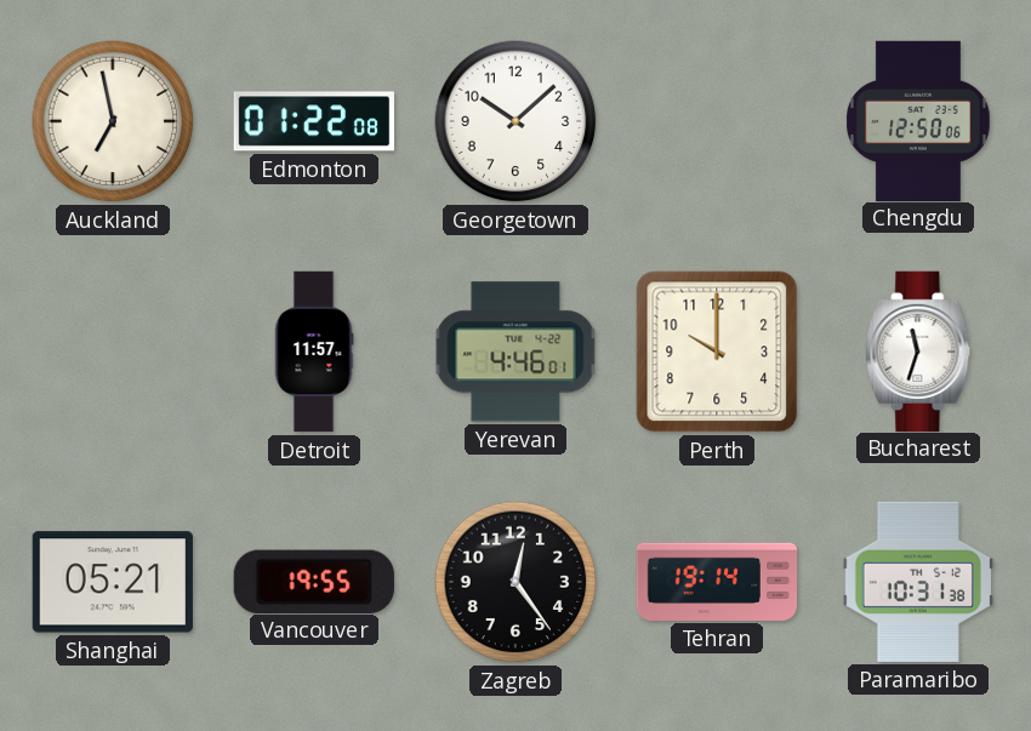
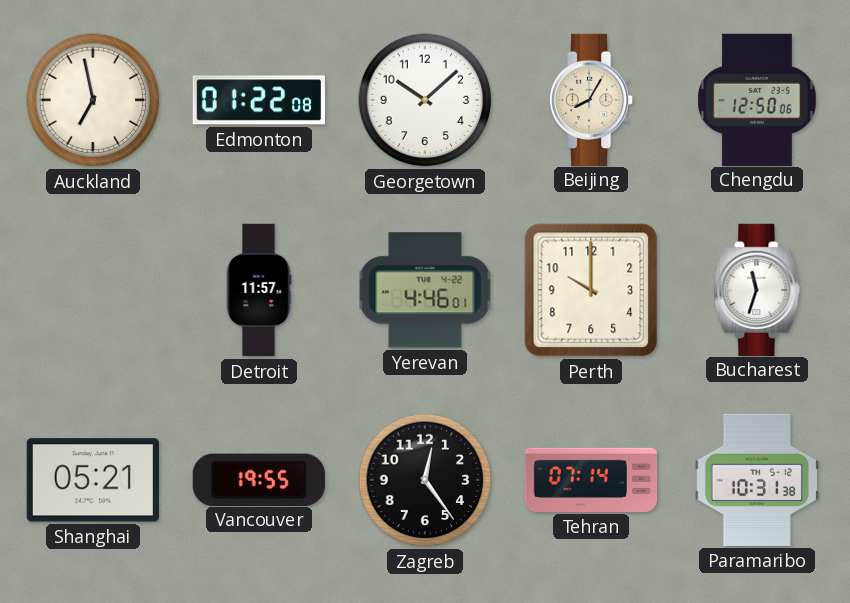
Beijing: none -> 8:05
Tehran: 19:14 -> 07:14
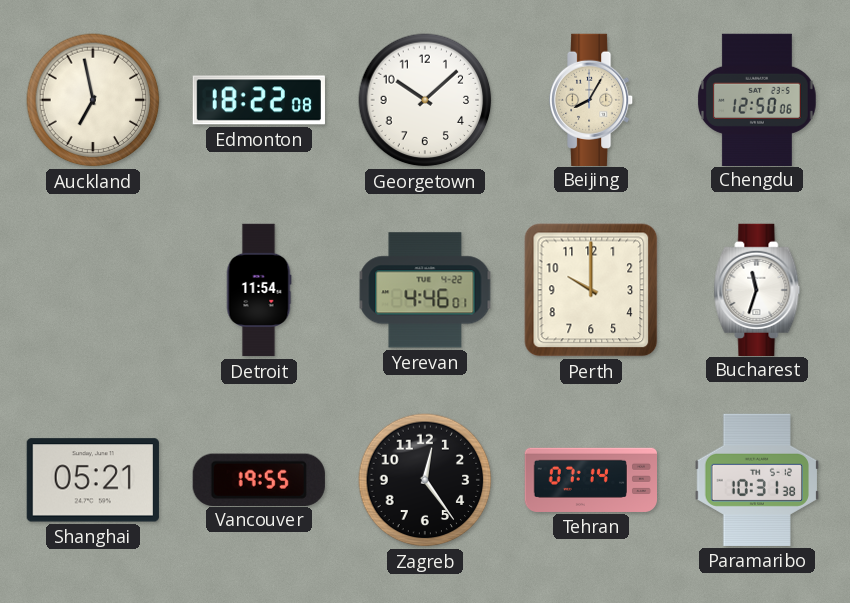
Edmonton: 01:22 -> 18:22
Detroit: 11:57 -> 11:54
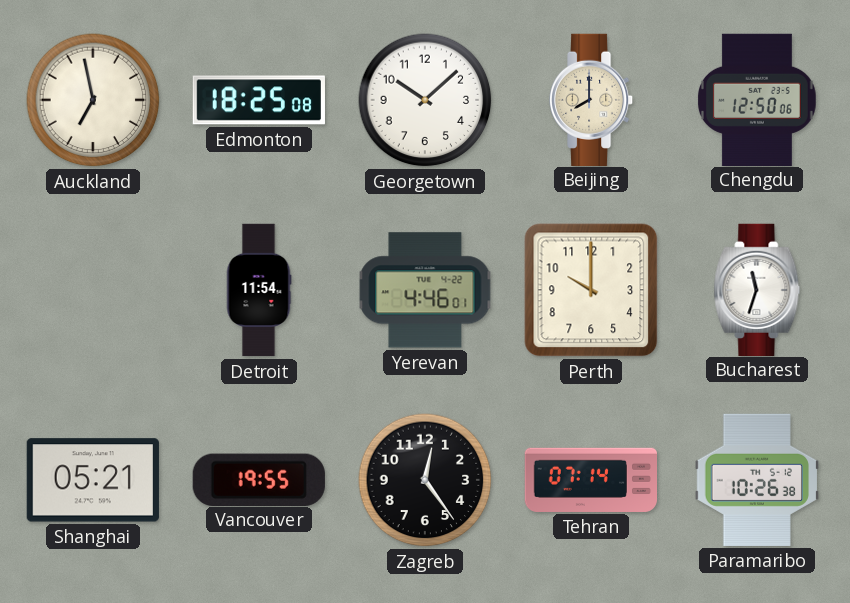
Edmonton: 18:22 -> 18:25
Beijing: 8:05 -> 8:00
Paramaribo: 10:31 -> 10:26
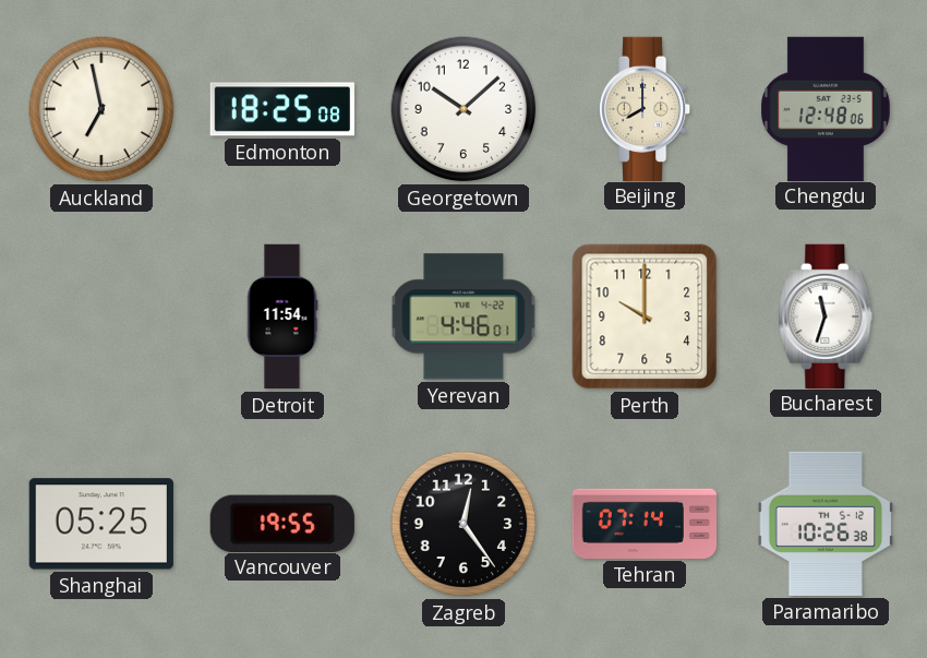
Chengdu: 12:50 -> 12:48
Shanghai: 05:21 -> 05:25
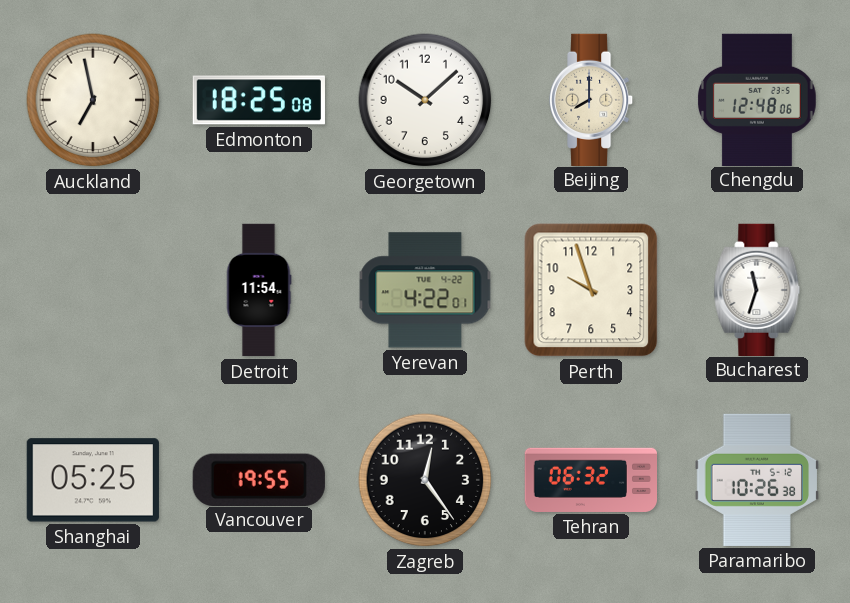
Yerevan: 4:46 -> 4:22
Perth: 10:00 -> 9:57
Tehran: 07:14 -> 06:32
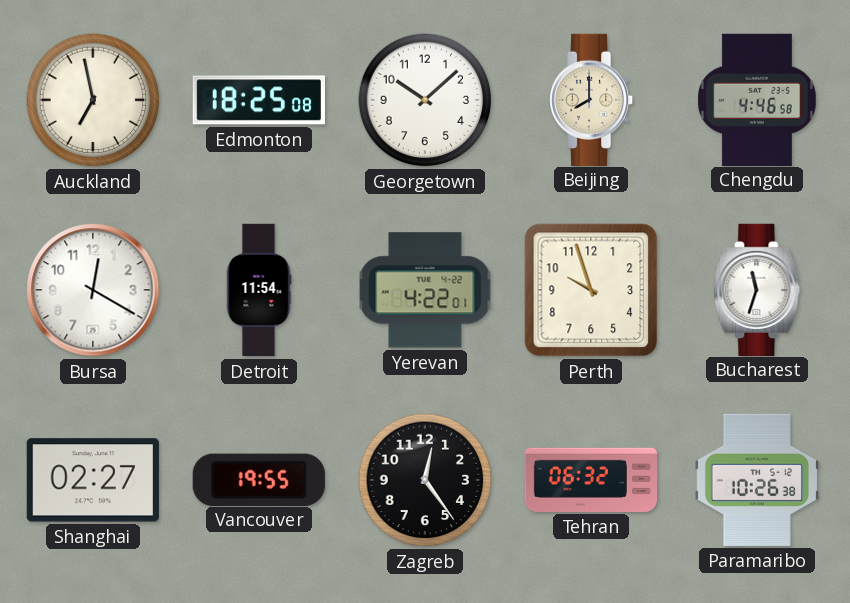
Chengdu: 12:48 -> 4:46
Bursa: none -> 12:20
Shanghai: 05:25 -> 02:27
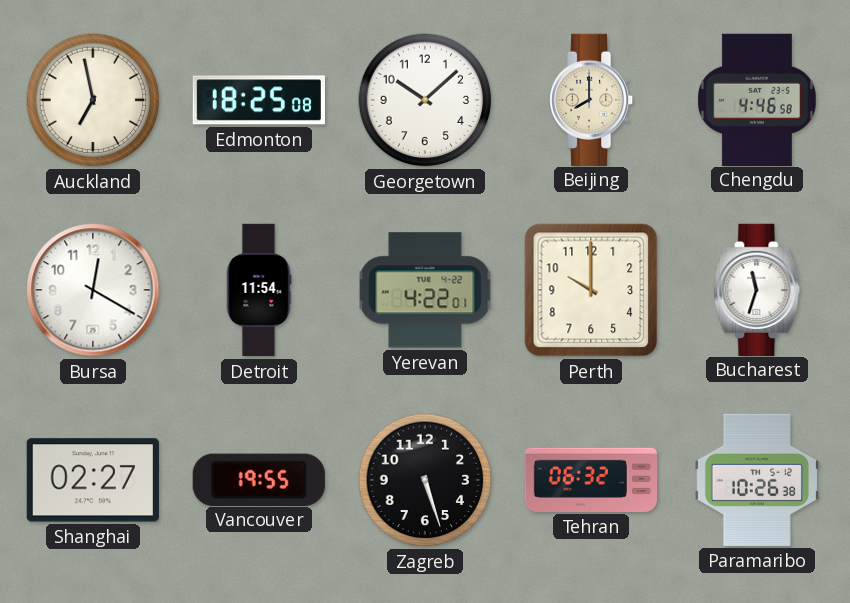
Perth: 9:57 -> 10:00
Zagreb: 12:24 -> 5:27
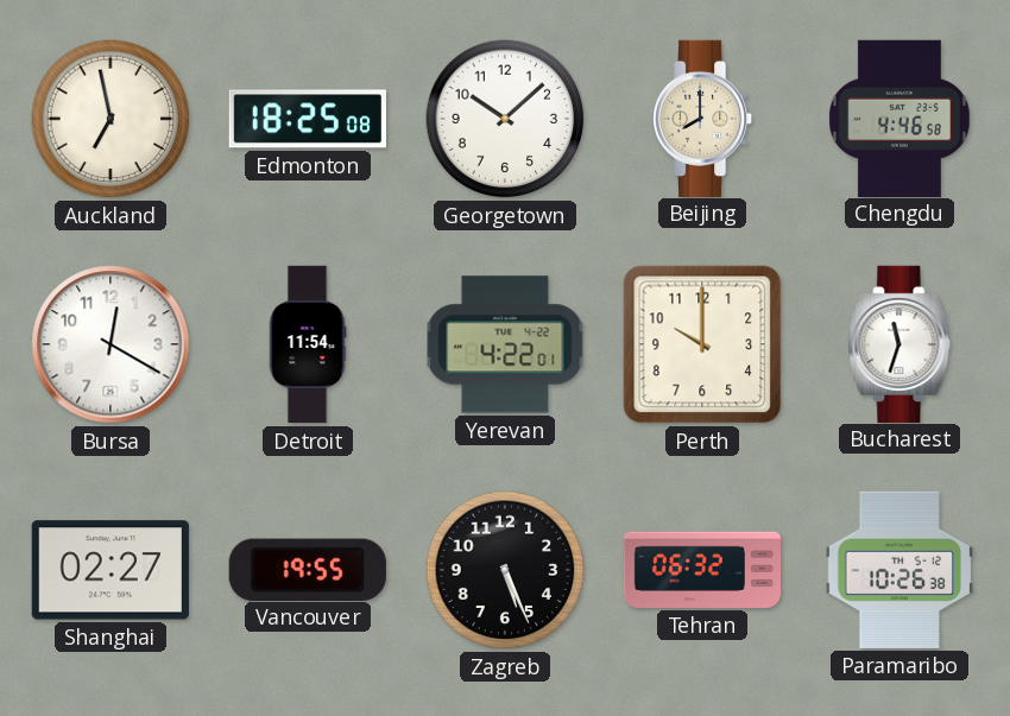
Zagreb: 5:27 -> 5:26
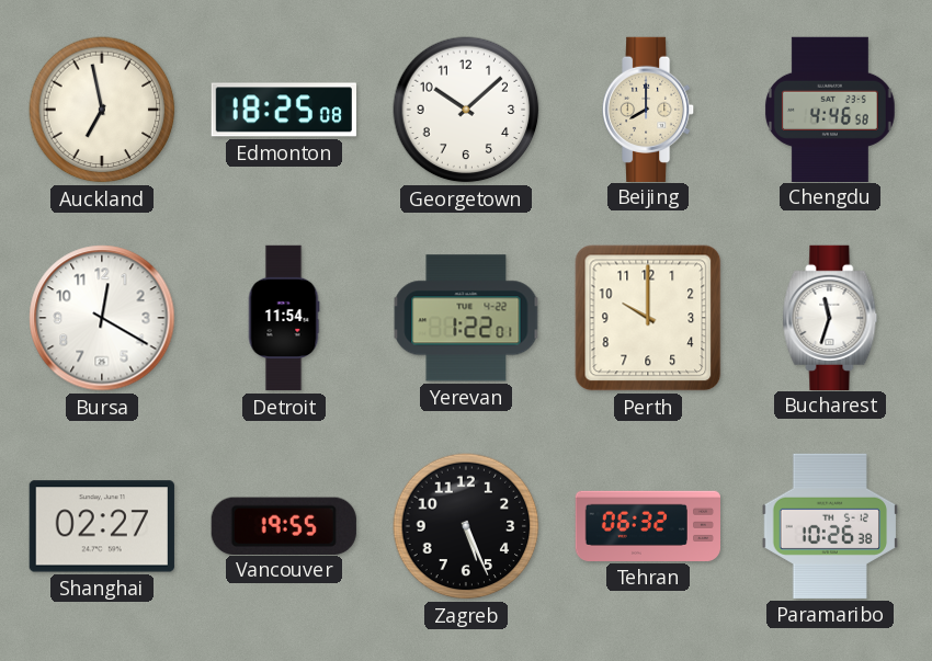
Yerevan: 4:22 -> 1:22
